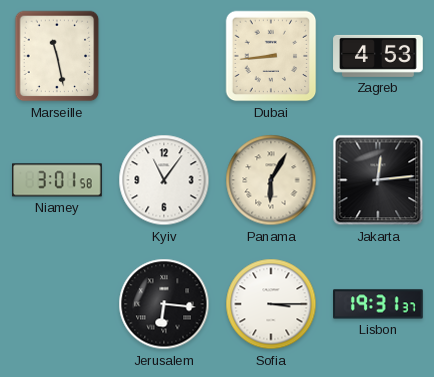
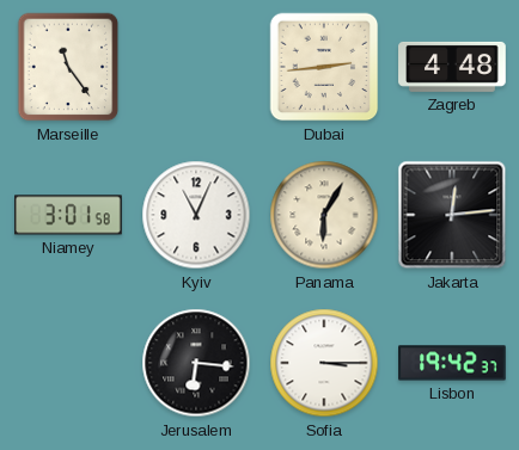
Marseille: 11:28 -> 11:24
Dubai: 8:44 -> 2:44
Zagreb: 4:53 -> 4:48
Kyiv: 11:06 -> 11:04
Lisbon: 19:31 -> 19:42
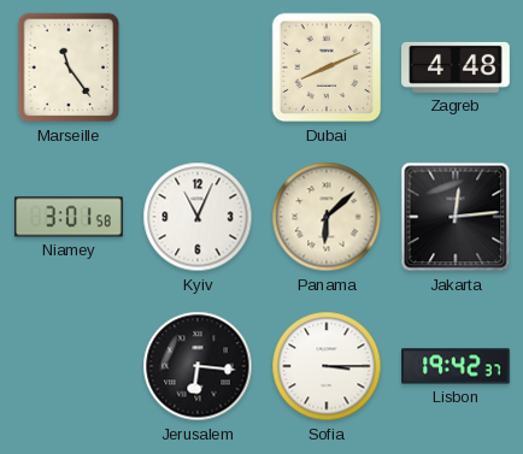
Dubai: 2:44 -> 8:11
Panama: 6:05 -> 6:08
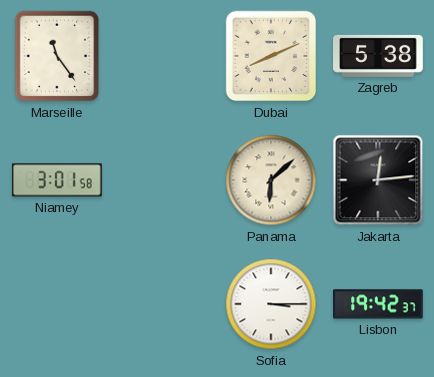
Zagreb: 4:48 -> 5:38
Kyiv: 11:04 -> none
Jerusalem: 6:16 -> none
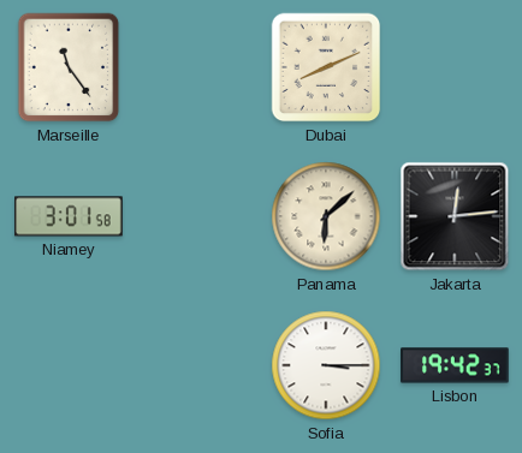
Zagreb: 5:38 -> none
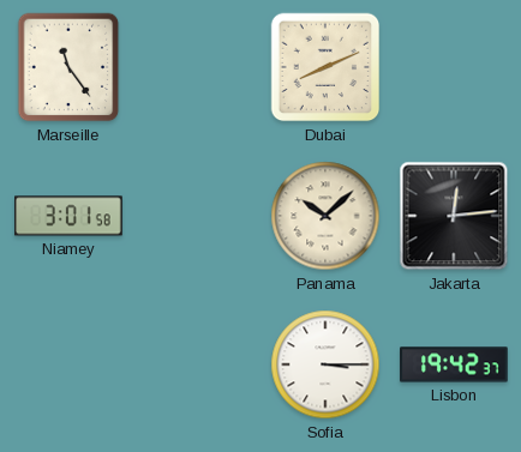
Panama: 6:08 -> 10:08
